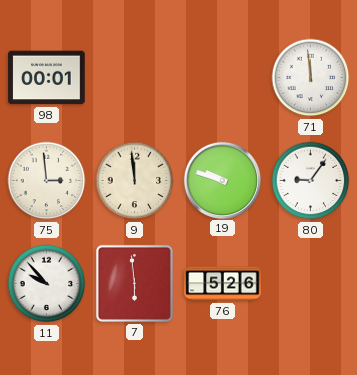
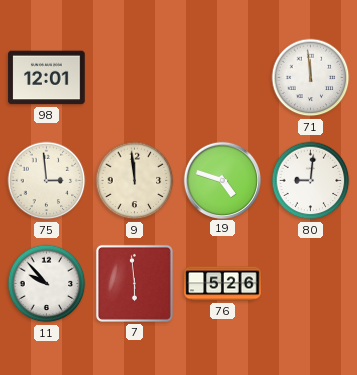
98: 00:01 -> 12:01
19: 9:48 -> 4:48
80: 9:06 -> 9:01
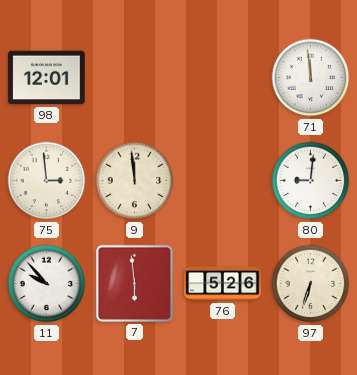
19: 4:48 -> none
97: none -> 6:33
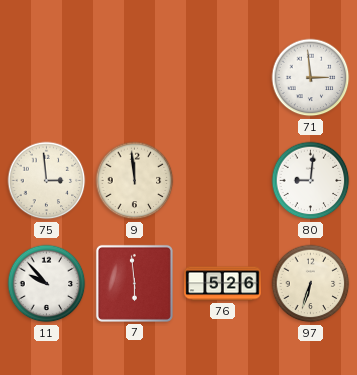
98: 12:01 -> none
71: 11:59 -> 2:59
